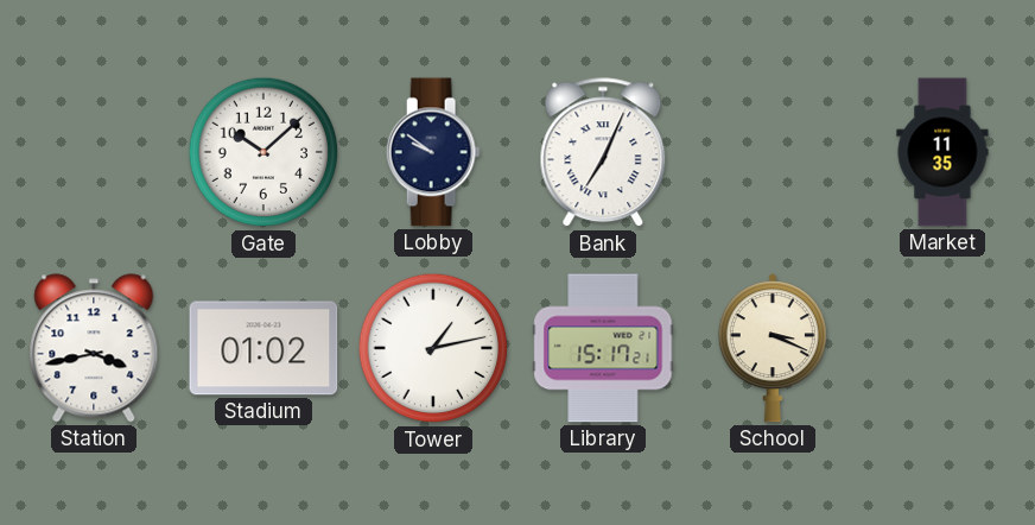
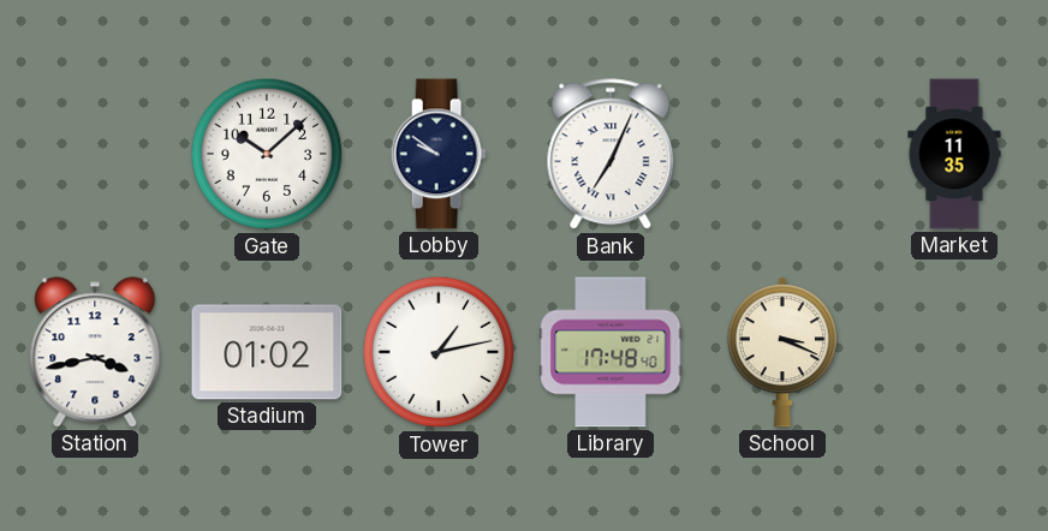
Library: 15:17 -> 17:48
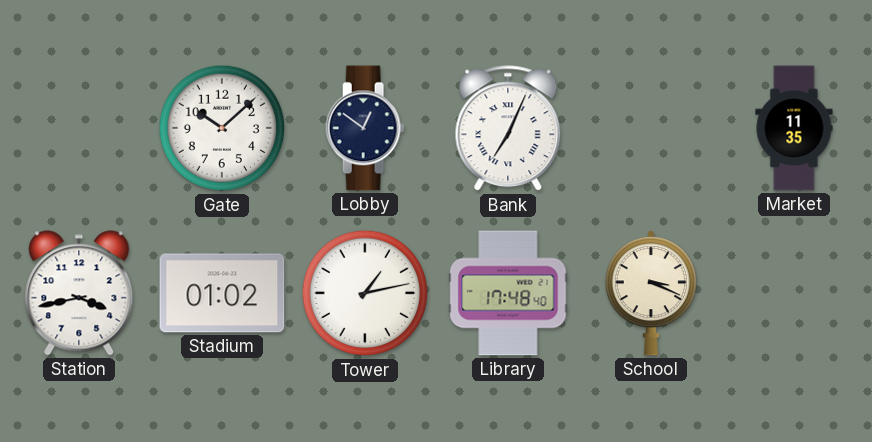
Lobby: 9:51 -> 12:51
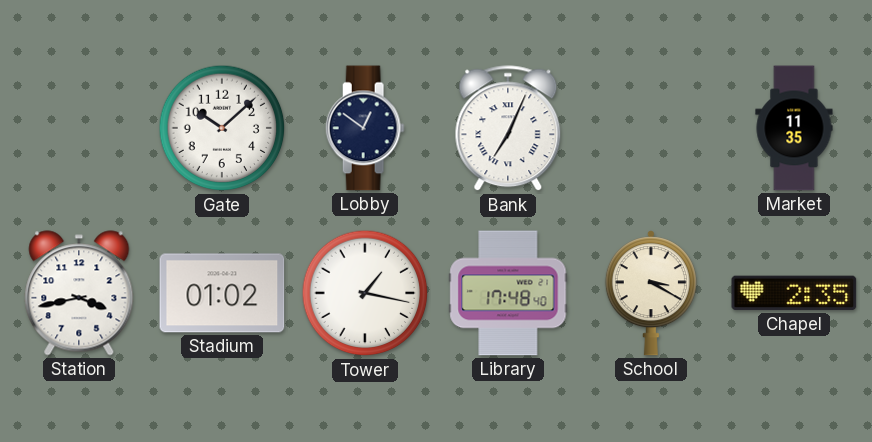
Tower: 1:13 -> 1:17
School: 3:19 -> 3:20
Chapel: none -> 2:35
